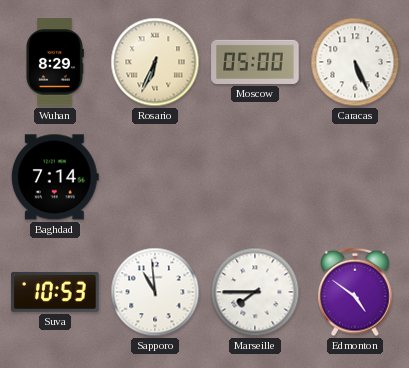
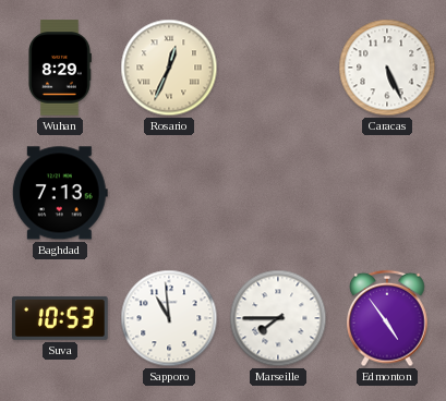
Rosario: 6:34 -> 12:34
Moscow: 05:00 -> none
Baghdad: 7:14 -> 7:13
Edmonton: 4:51 -> 4:54
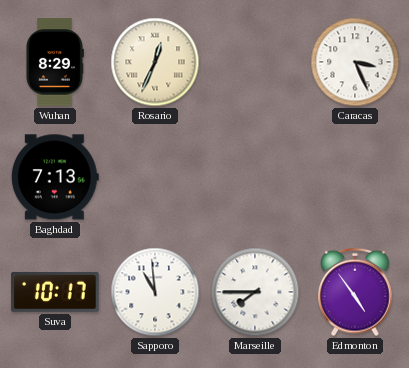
Caracas: 5:26 -> 3:26
Suva: 10:53 -> 10:17
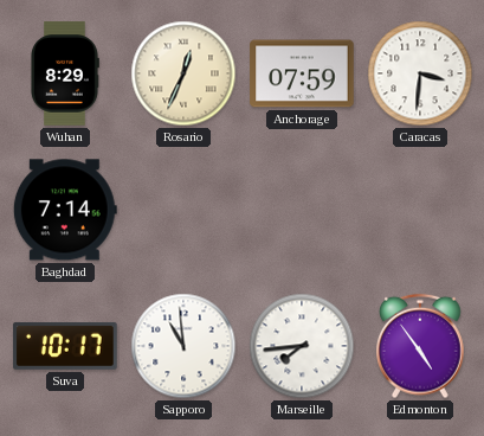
Anchorage: none -> 07:59
Caracas: 3:26 -> 3:31
Baghdad: 7:13 -> 7:14
Marseille: 7:45 -> 7:44
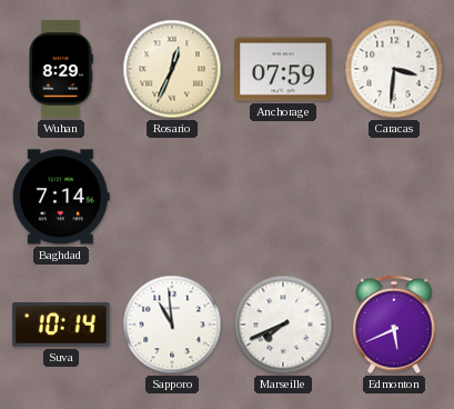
Suva: 10:17 -> 10:14
Marseille: 7:44 -> 7:41
Edmonton: 4:54 -> 5:41
